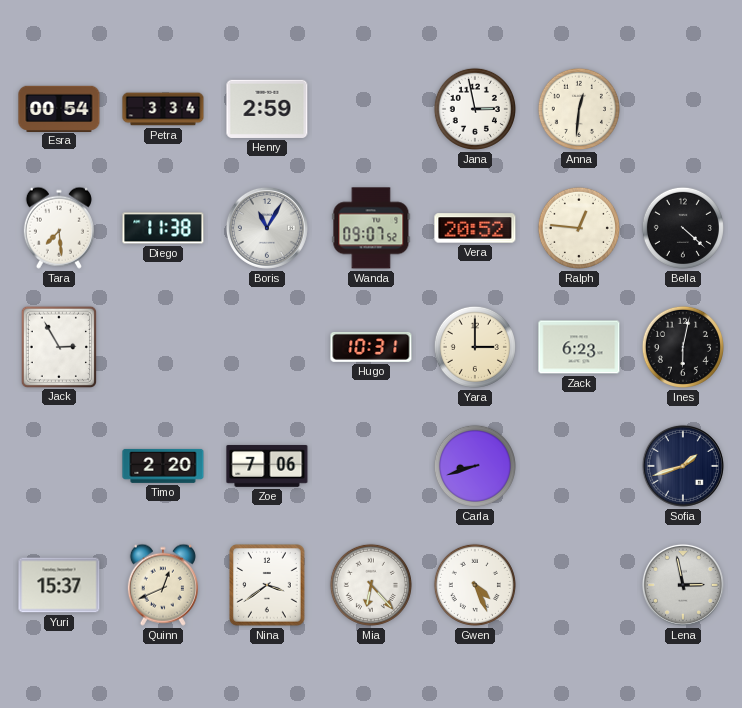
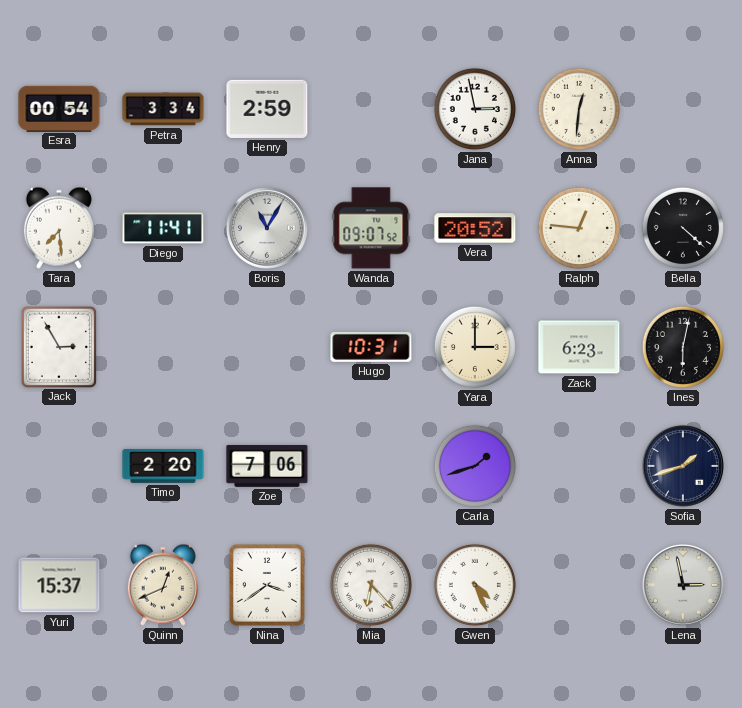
Diego: 11:38 -> 11:41
Carla: 8:42 -> 1:42
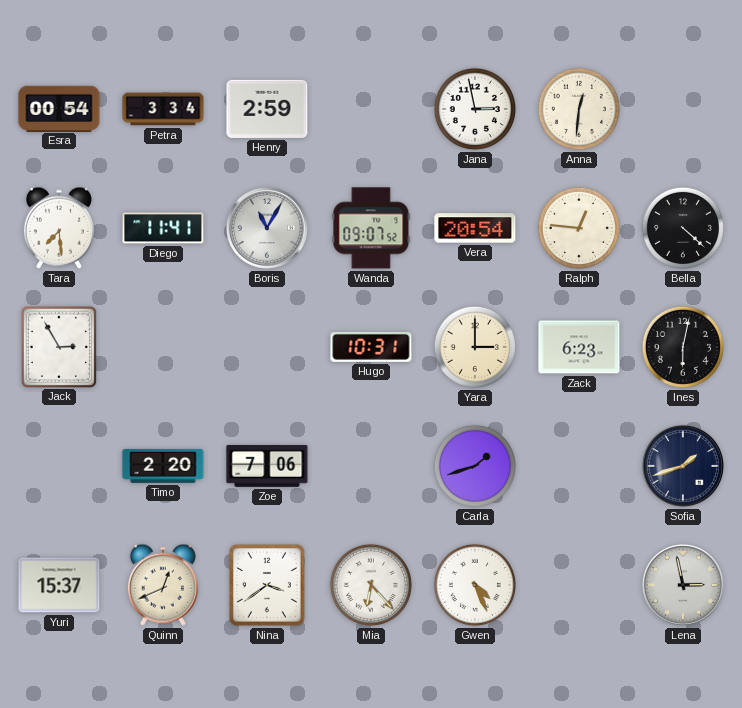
Vera: 20:52 -> 20:54
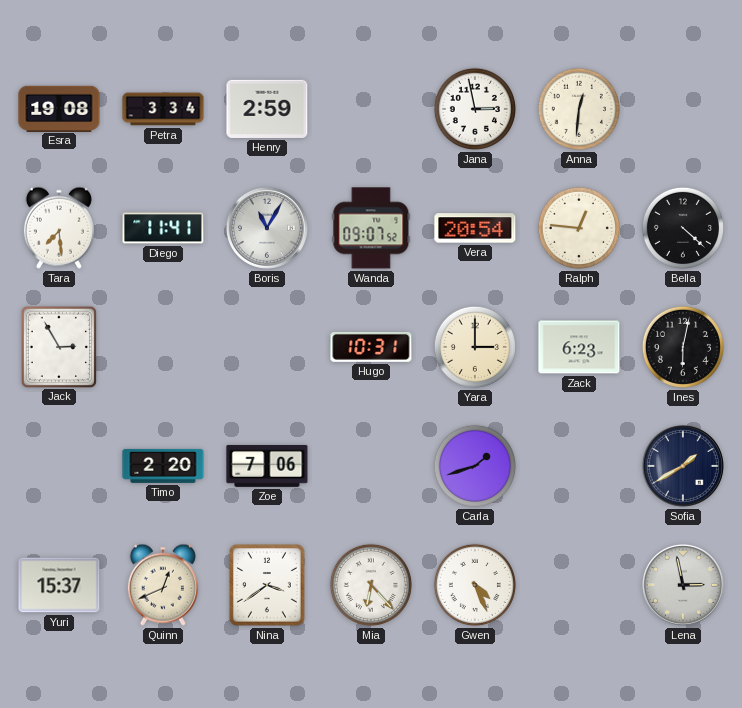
Esra: 00:54 -> 19:08
Sofia: 1:42 -> 1:40
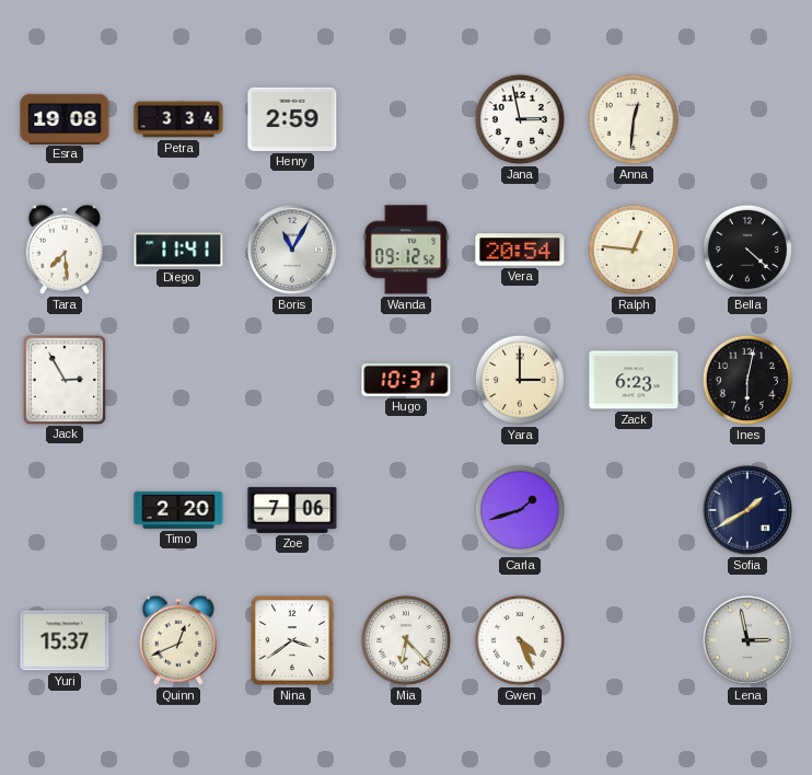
Wanda: 09:07 -> 09:12
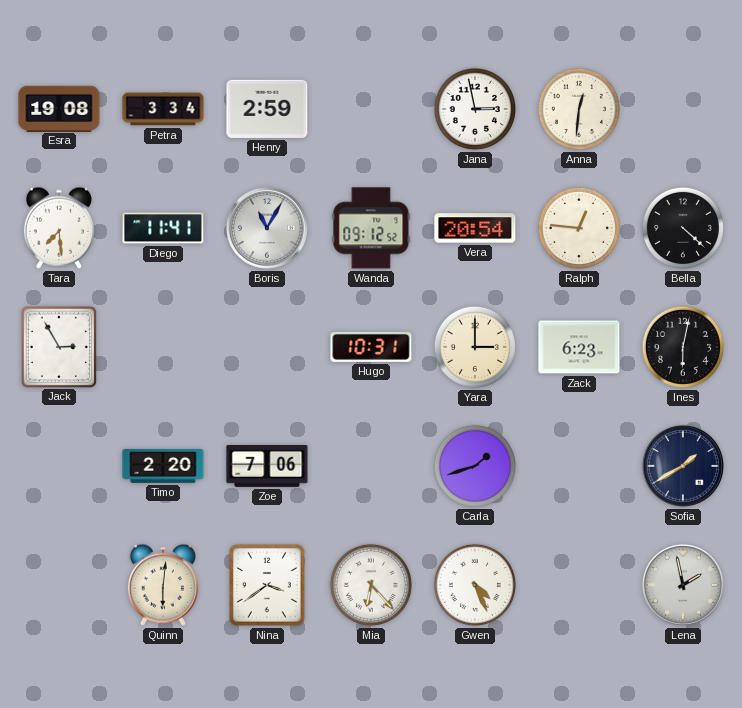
Yuri: 15:37 -> none
Quinn: 12:41 -> 6:01
Lena: 2:58 -> 1:58
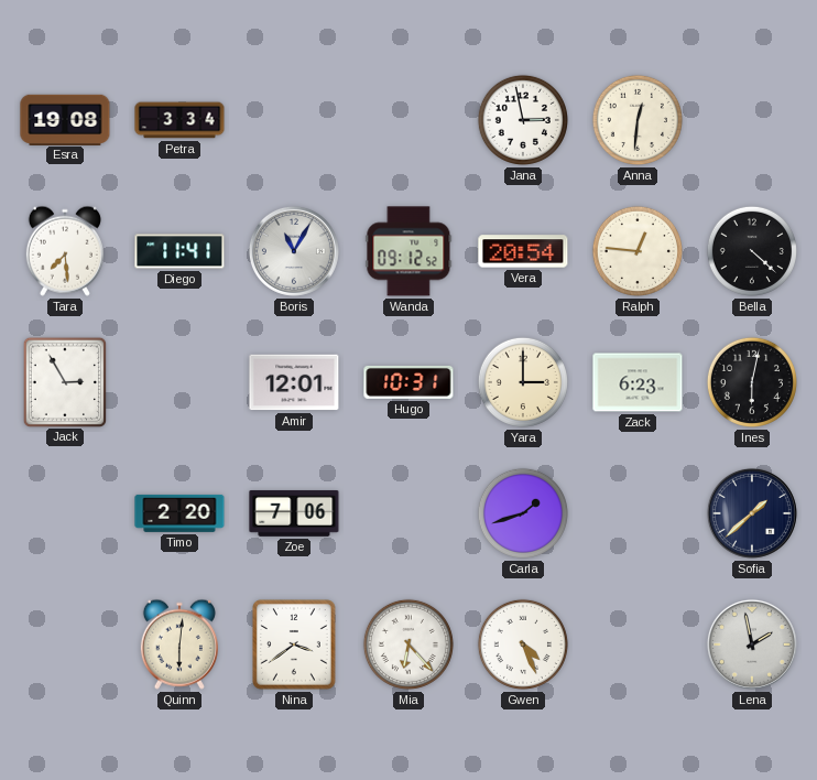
Henry: 2:59 -> none
Amir: none -> 12:01
Sofia: 1:40 -> 1:38
